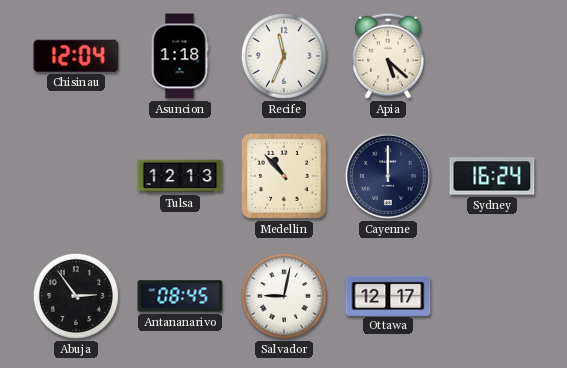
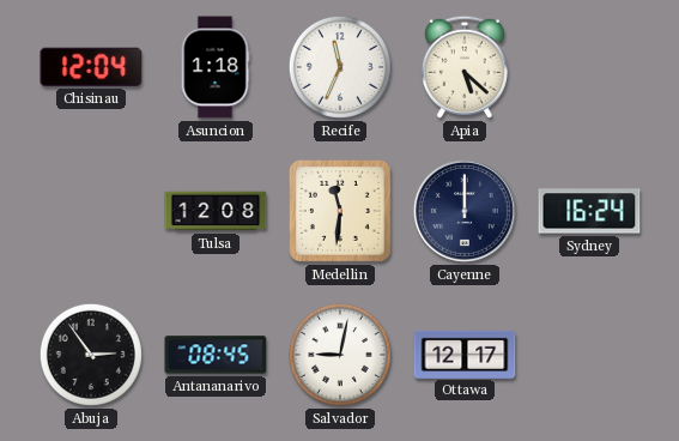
Tulsa: 12:13 -> 12:08
Medellin: 10:53 -> 11:31
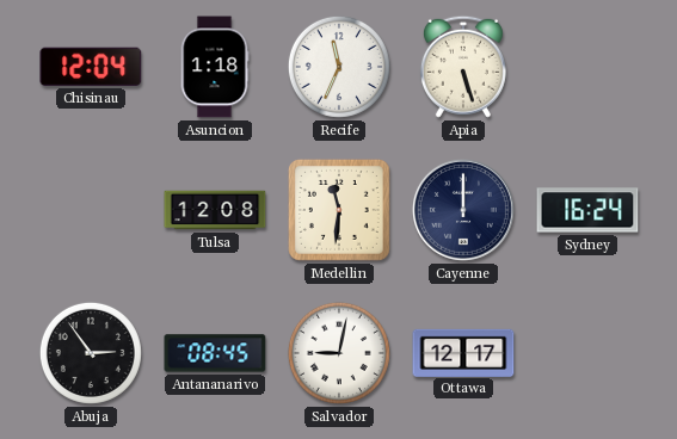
Apia: 5:22 -> 5:27
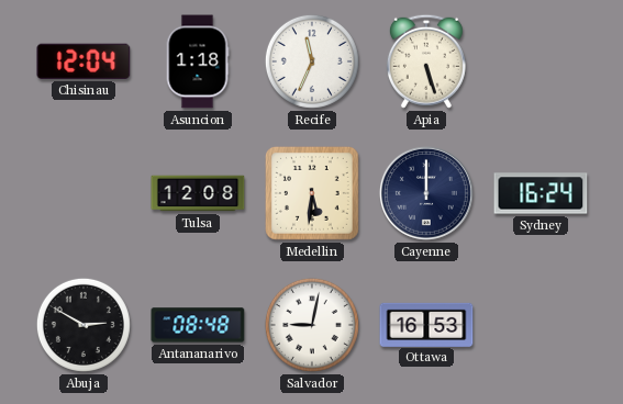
Medellin: 11:31 -> 5:31
Abuja: 2:54 -> 2:50
Antananarivo: 08:45 -> 08:48
Ottawa: 12:17 -> 16:53
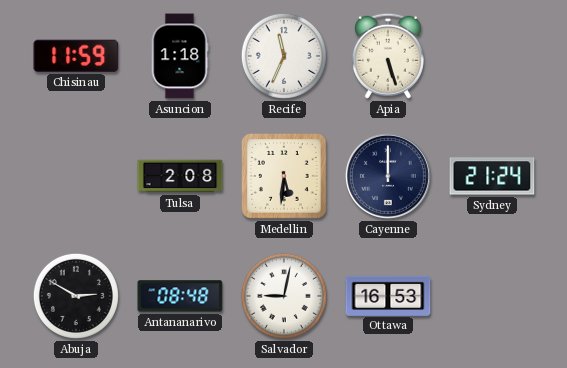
Chisinau: 12:04 -> 11:59
Tulsa: 12:08 -> 2:08
Sydney: 16:24 -> 21:24
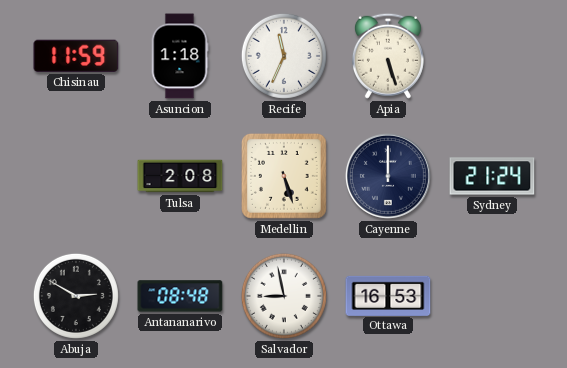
Medellin: 5:31 -> 5:27
Salvador: 9:02 -> 8:58
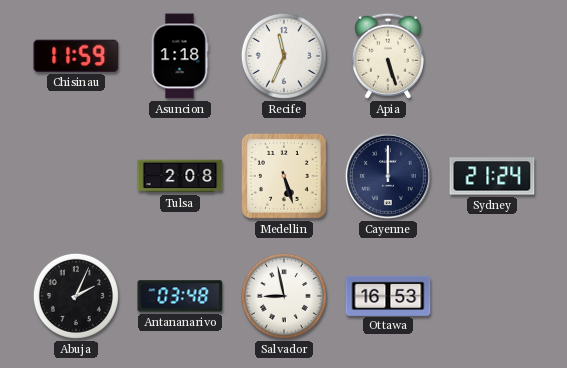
Abuja: 2:50 -> 2:04
Antananarivo: 08:48 -> 03:48
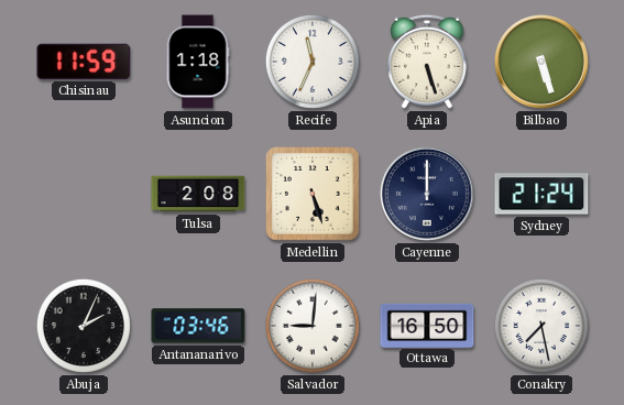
Bilbao: none -> 5:27
Antananarivo: 03:48 -> 03:46
Salvador: 8:58 -> 9:01
Ottawa: 16:53 -> 16:50
Conakry: none -> 7:28
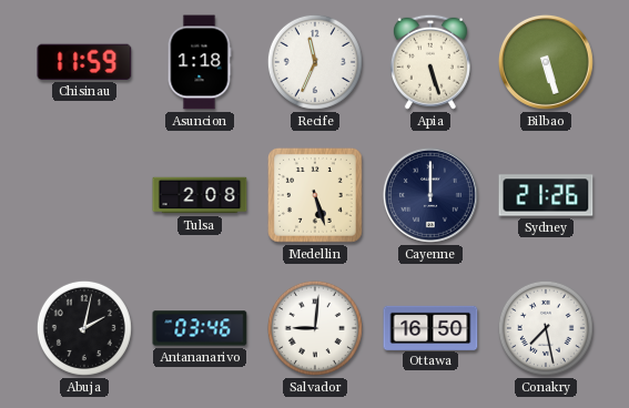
Sydney: 21:24 -> 21:26
Abuja: 2:04 -> 2:02
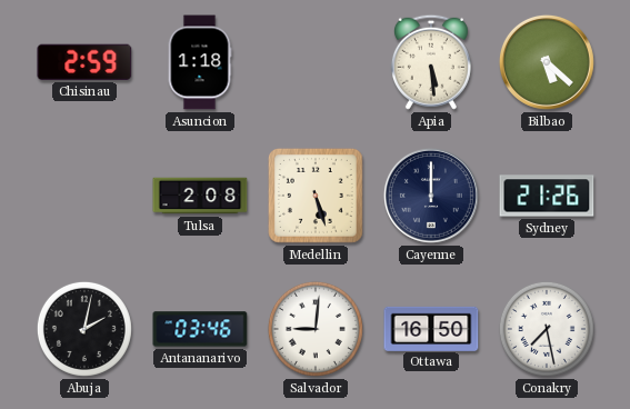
Chisinau: 11:59 -> 2:59
Recife: 11:34 -> none
Apia: 5:27 -> 5:29
Bilbao: 5:27 -> 5:22
